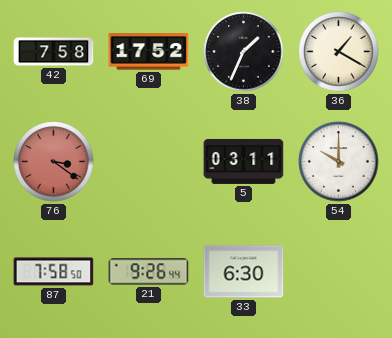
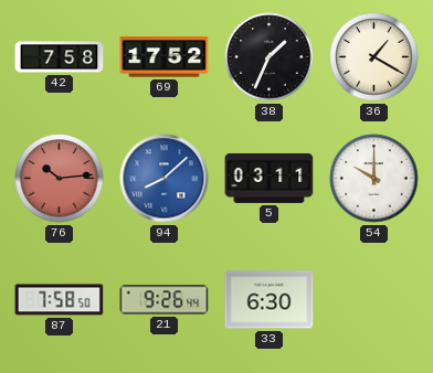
76: 3:21 -> 10:14
94: none -> 8:08
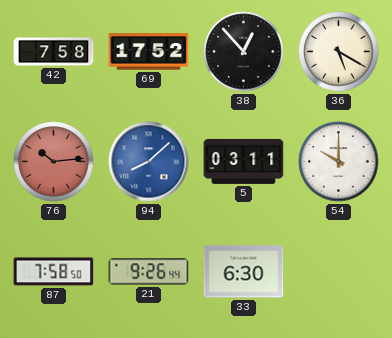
38: 1:34 -> 12:53
36: 1:20 -> 5:20
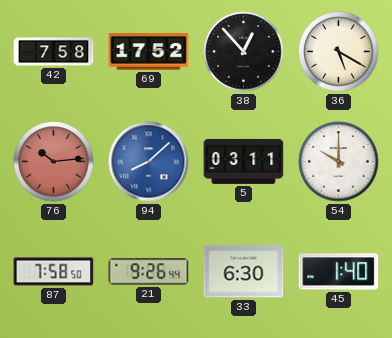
45: none -> 1:40
